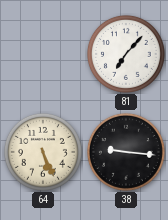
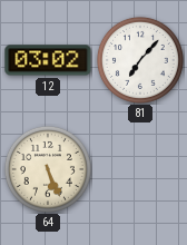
12: none -> 03:02
38: 9:16 -> none
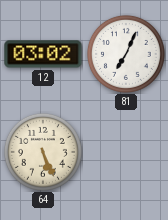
81: 7:07 -> 7:04
